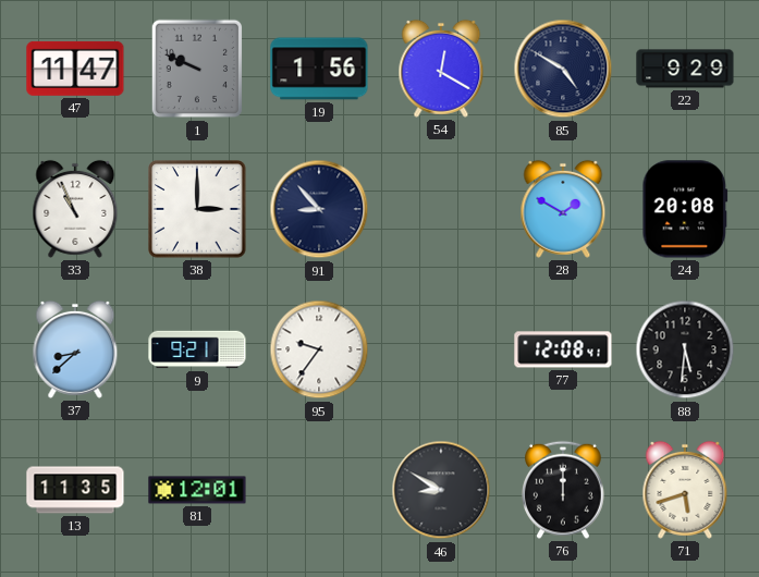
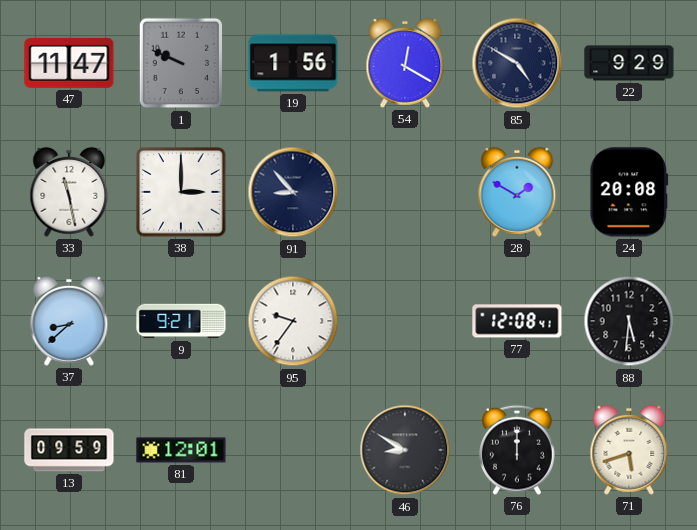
33: 10:56 -> 11:28
13: 11:35 -> 09:59
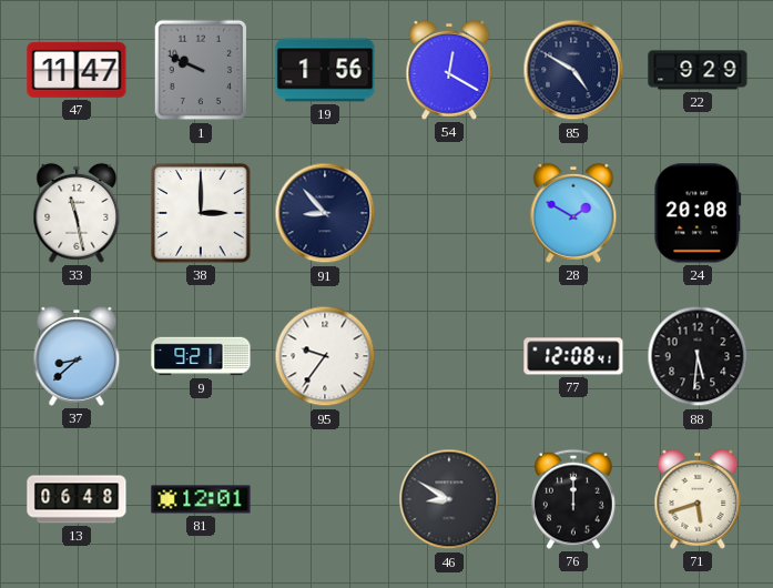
13: 09:59 -> 06:48
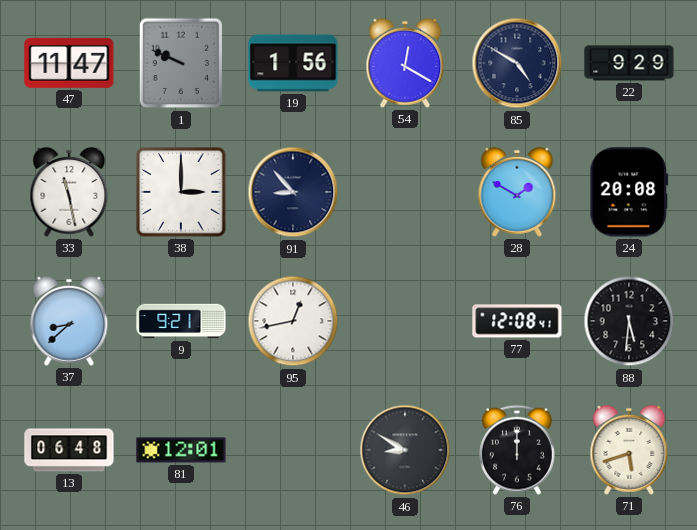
95: 9:36 -> 12:43
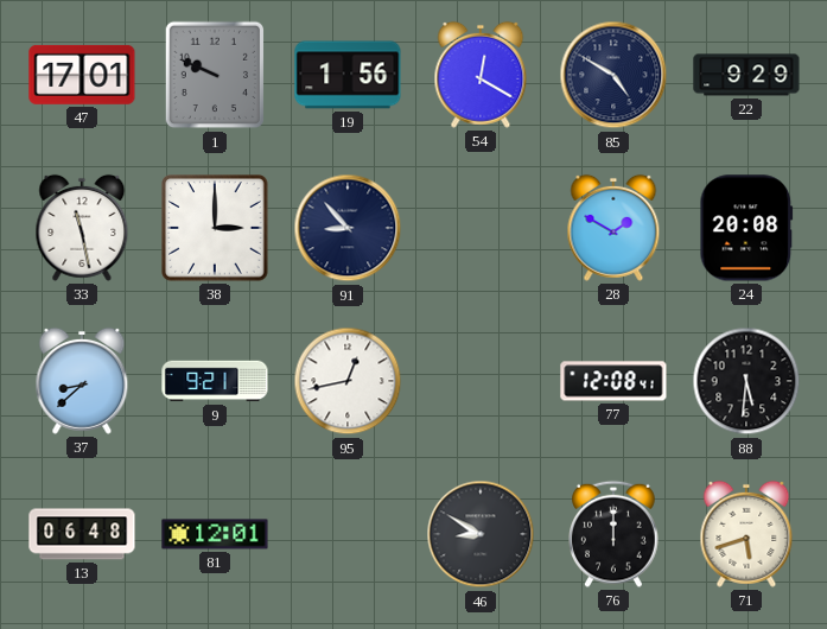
47: 11:47 -> 17:01
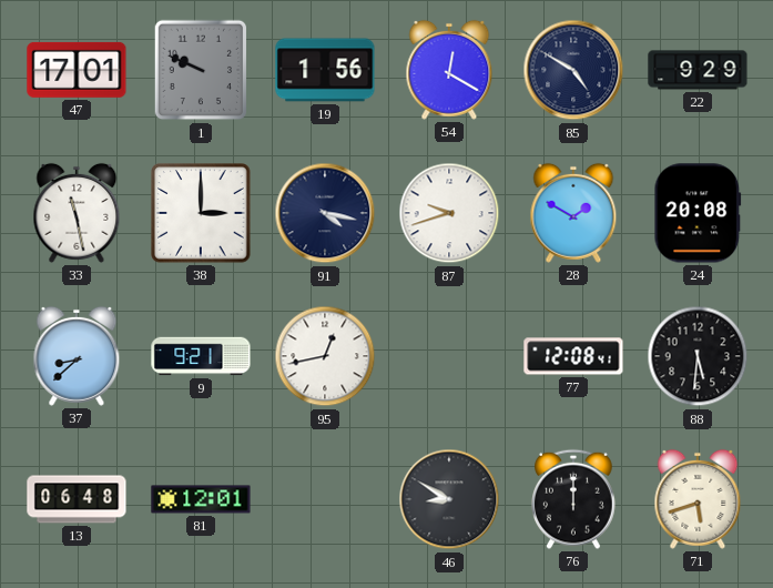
91: 8:53 -> 4:17
87: none -> 9:42
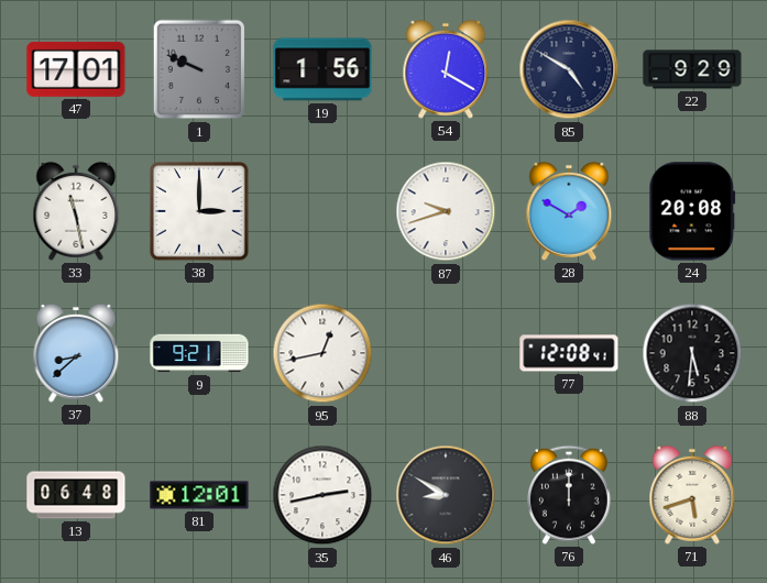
91: 4:17 -> none
35: none -> 2:43
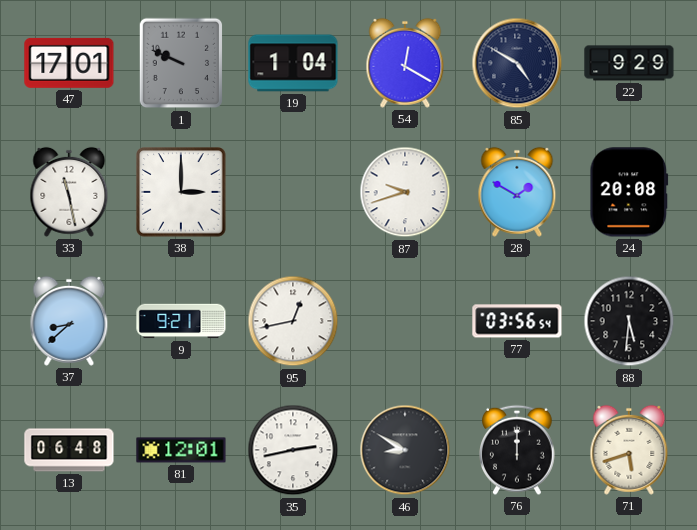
19: 1:56 -> 1:04
77: 12:08 -> 03:56
